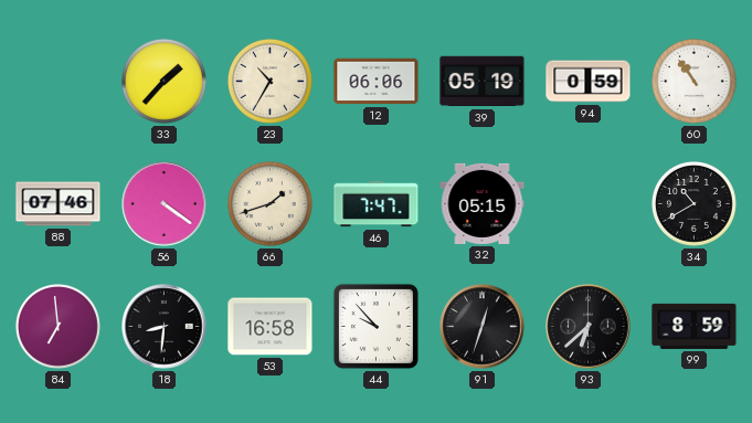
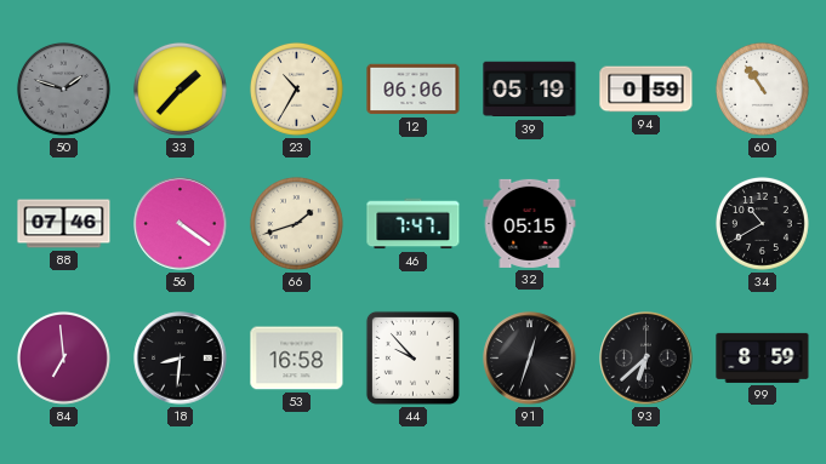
50: none -> 1:48
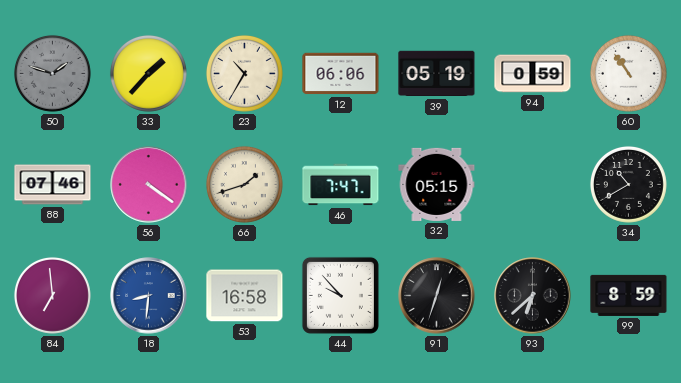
18 dial: black -> blue
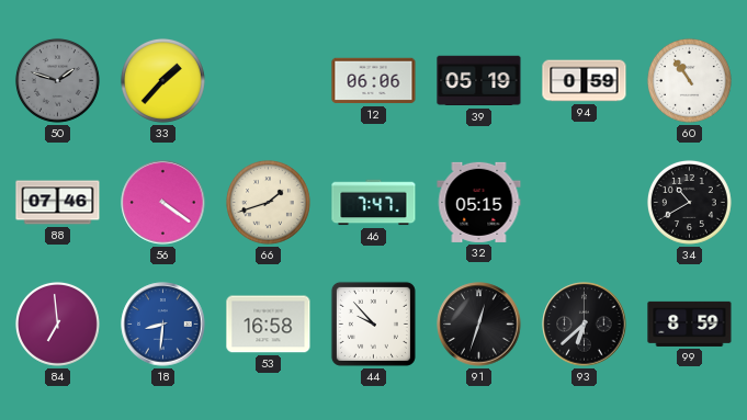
23: 10:35 -> none
